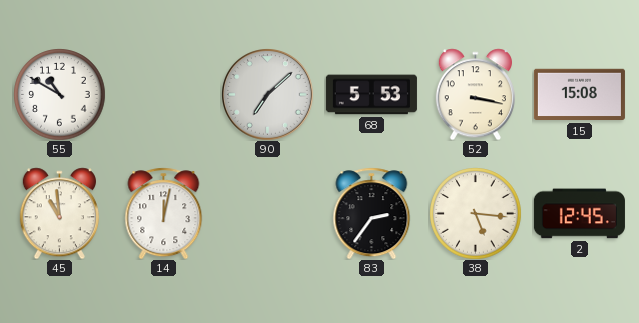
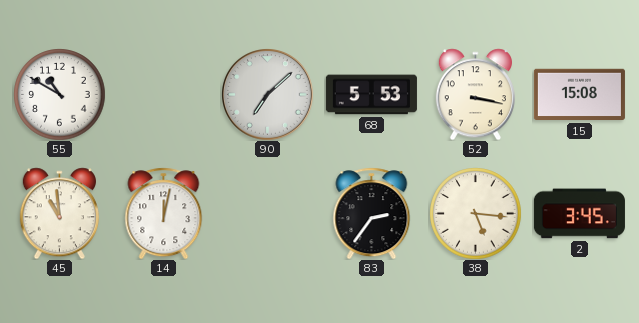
2: 12:45 -> 3:45
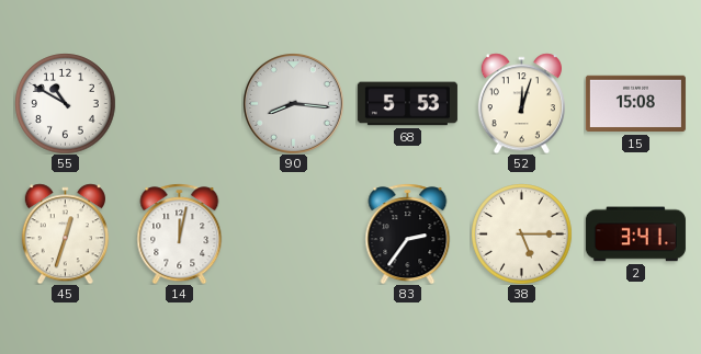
90: 7:08 -> 8:16
52: 3:17 -> 12:03
45: 10:59 -> 12:33
38: 5:16 -> 5:15
2: 3:45 -> 3:41
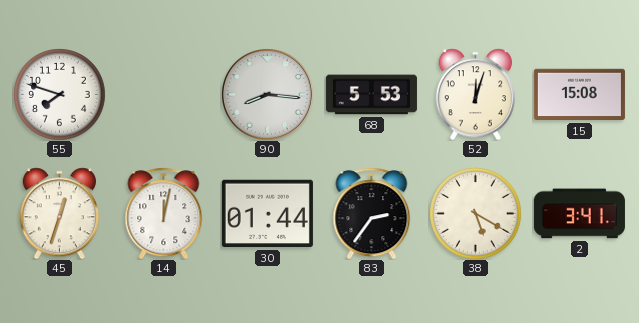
55: 10:50 -> 7:48
30: none -> 01:44
38: 5:15 -> 5:20
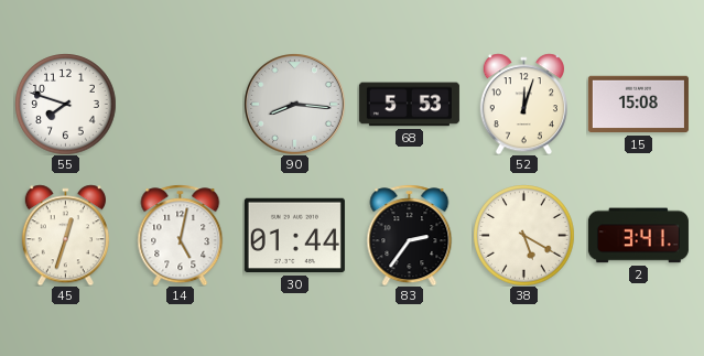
14: 12:02 -> 5:02
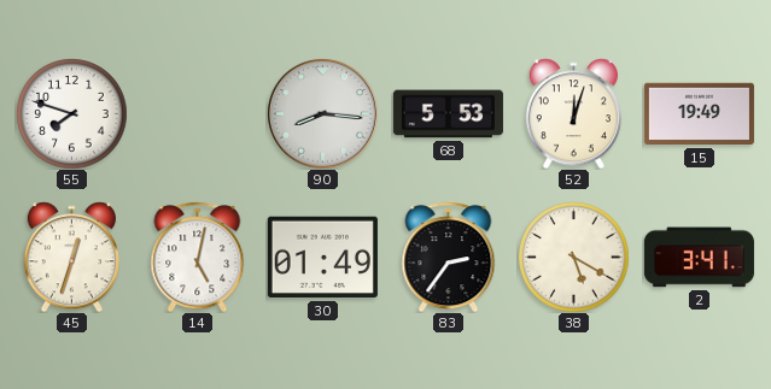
15: 15:08 -> 19:49
30: 01:44 -> 01:49
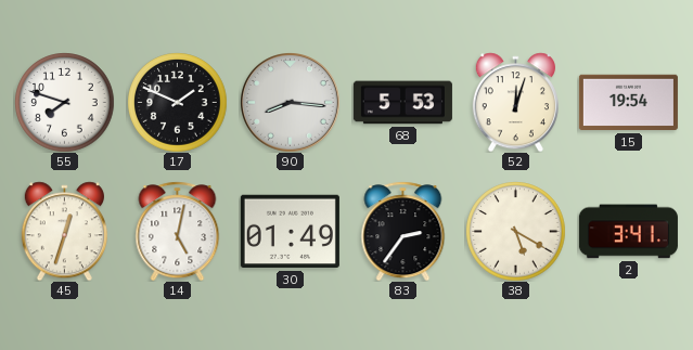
17: none -> 1:49
15: 19:49 -> 19:54
